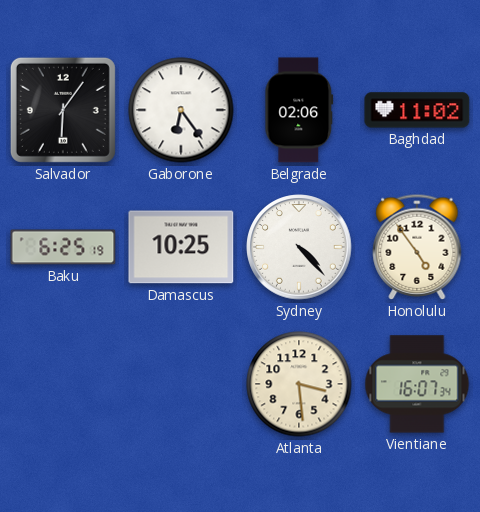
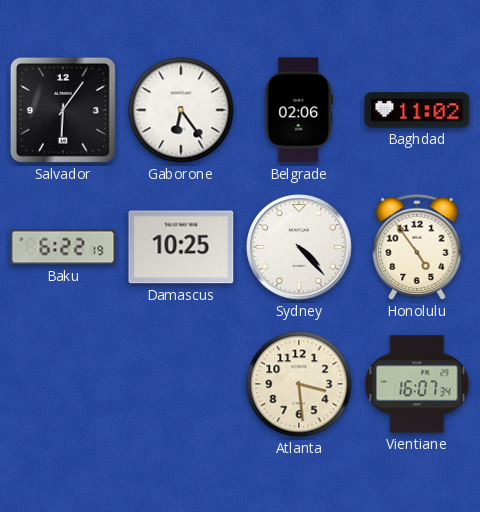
Baku: 6:25 -> 6:22
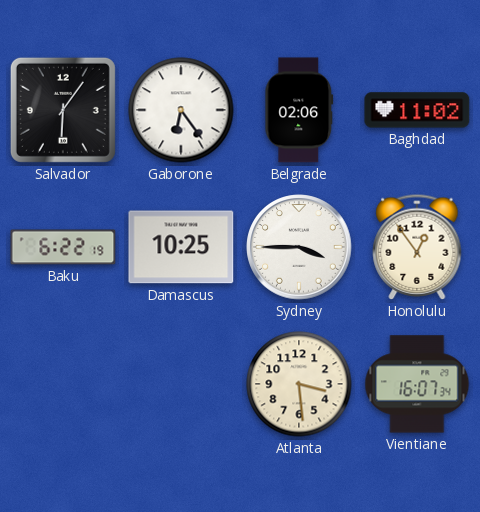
Sydney: 4:23 -> 3:45
Honolulu: 4:54 -> 12:54
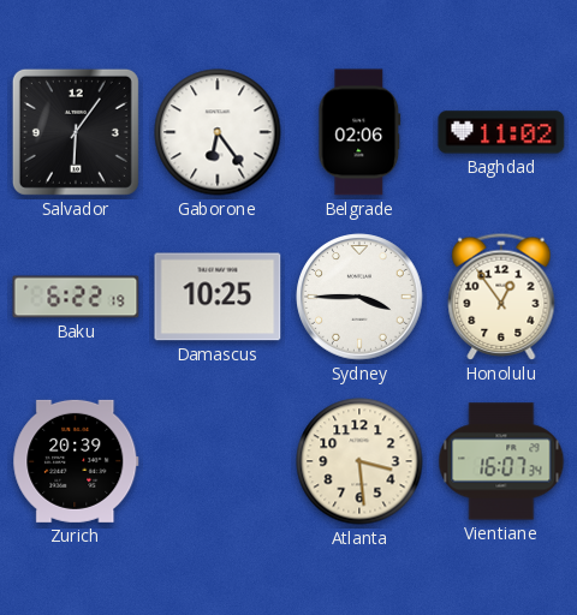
Zurich: none -> 20:39
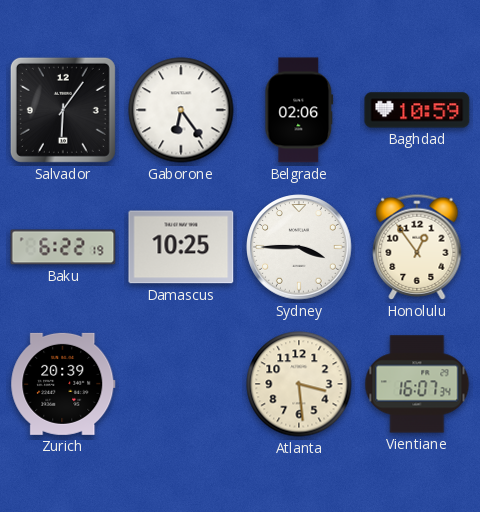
Baghdad: 11:02 -> 10:59
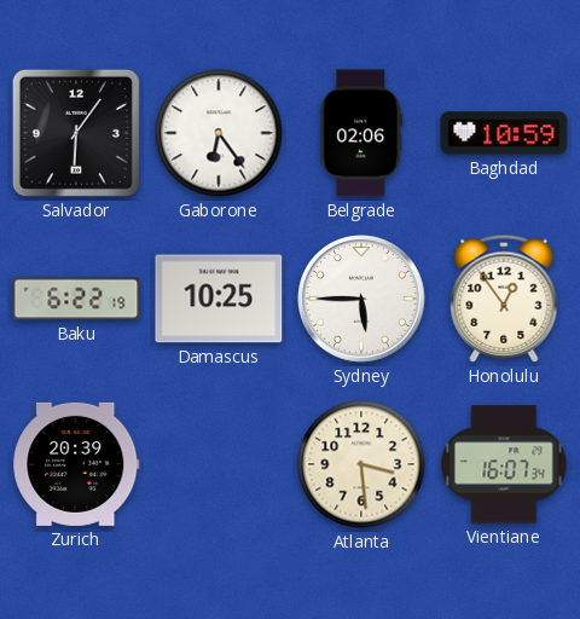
Sydney: 3:45 -> 5:45
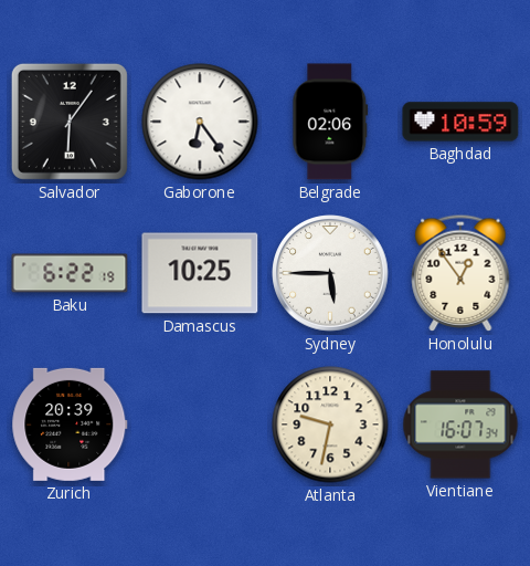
Atlanta: 3:29 -> 9:32
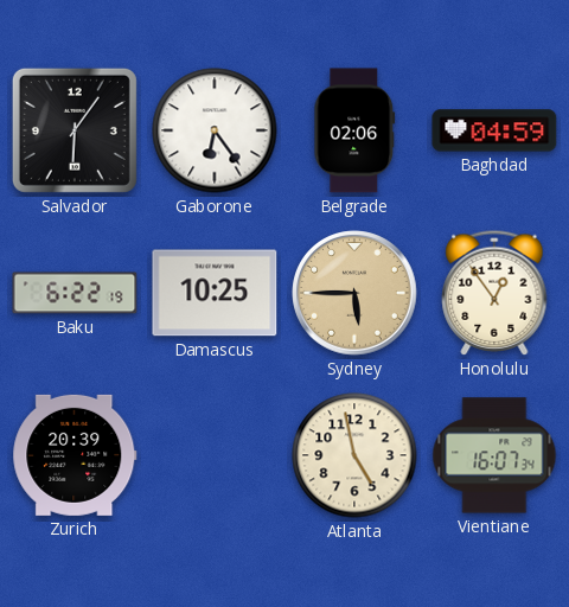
Baghdad: 10:59 -> 04:59
Sydney dial: white -> champagne
Atlanta: 9:32 -> 4:58
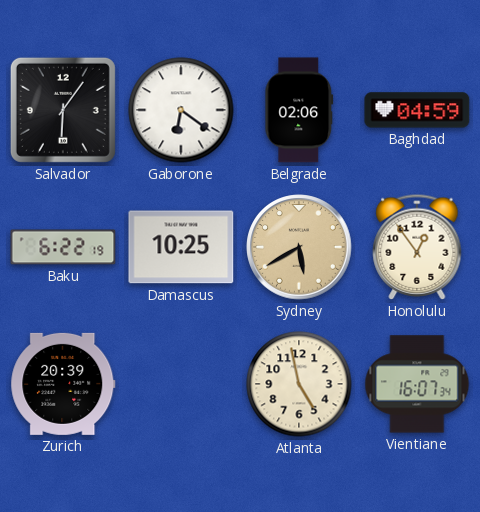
Gaborone: 6:24 -> 6:21
Sydney: 5:45 -> 5:40
